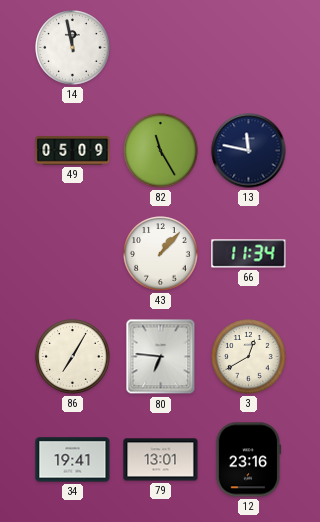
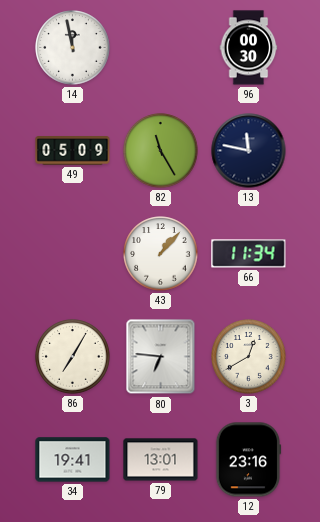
96: none -> 00:30
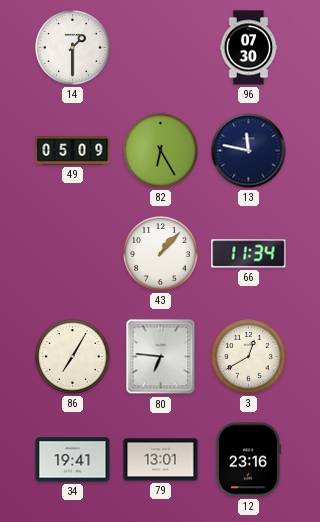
14: 11:58 -> 1:30
96: 00:30 -> 07:30
82: 11:25 -> 6:25
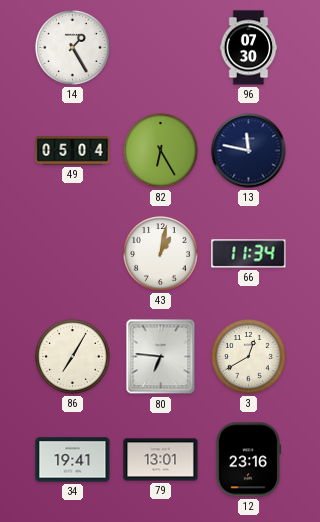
14: 1:30 -> 1:25
49: 05:09 -> 05:04
43: 1:07 -> 1:02
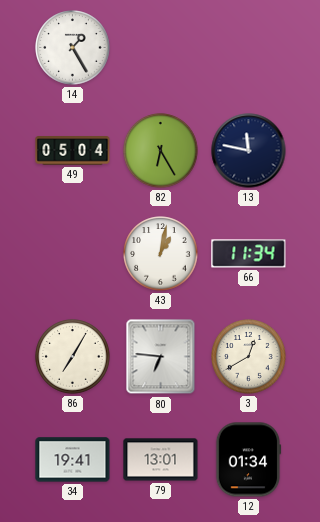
96: 07:30 -> none
12: 23:16 -> 01:34
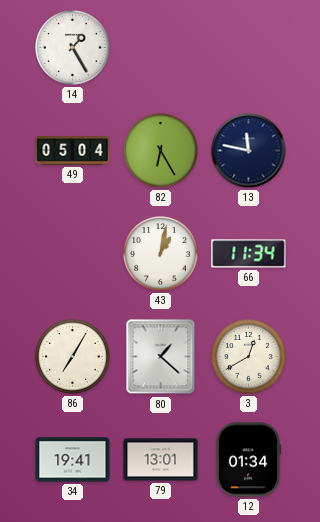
80: 6:46 -> 1:22
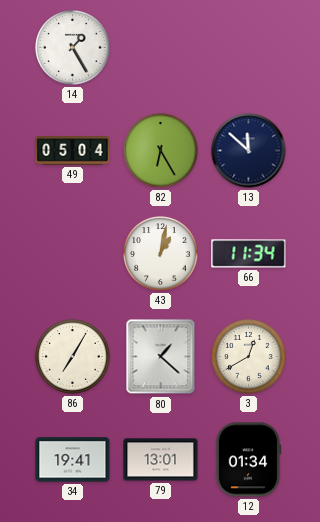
13: 11:47 -> 11:52
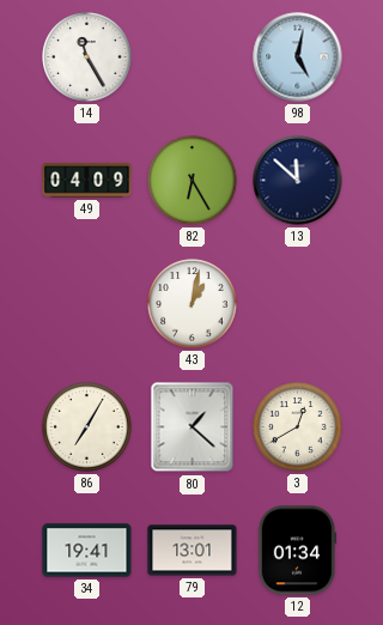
14: 1:25 -> 11:25
98: none -> 5:02
49: 05:04 -> 04:09
66: 11:34 -> none
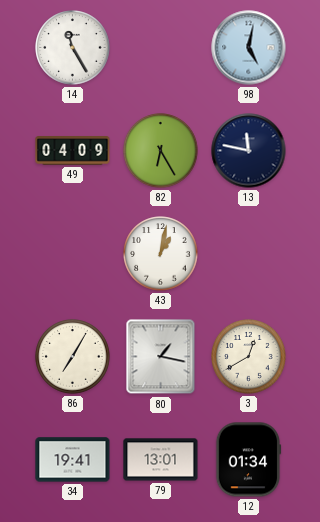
13: 11:52 -> 11:47
80: 1:22 -> 1:17
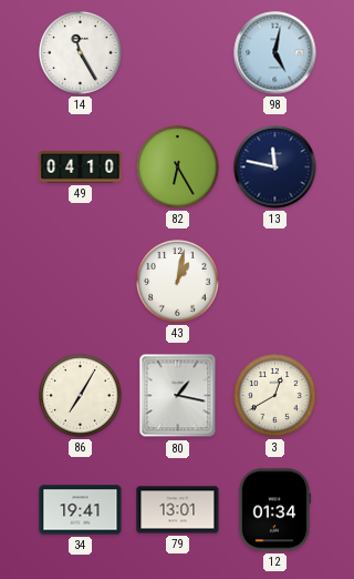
49: 04:09 -> 04:10
